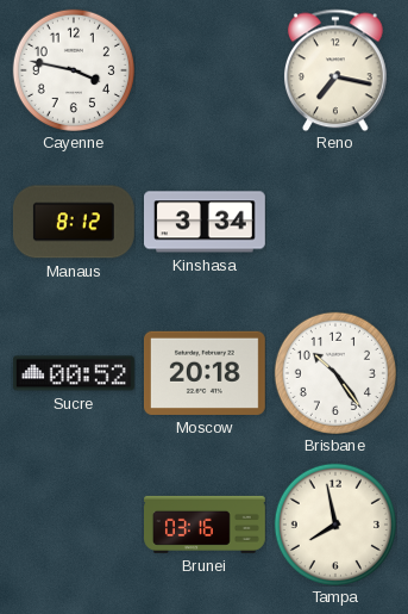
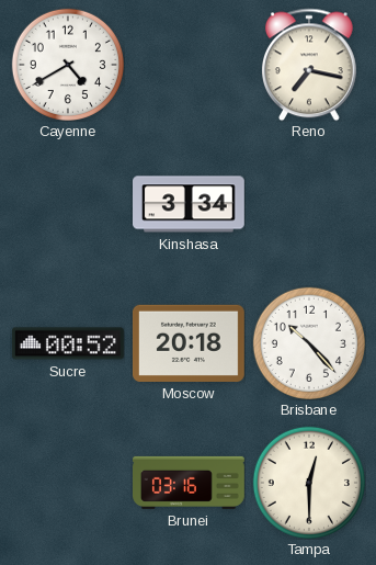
Cayenne: 3:47 -> 4:40
Manaus: 8:12 -> none
Brisbane: 10:24 -> 10:23
Tampa: 7:58 -> 12:30
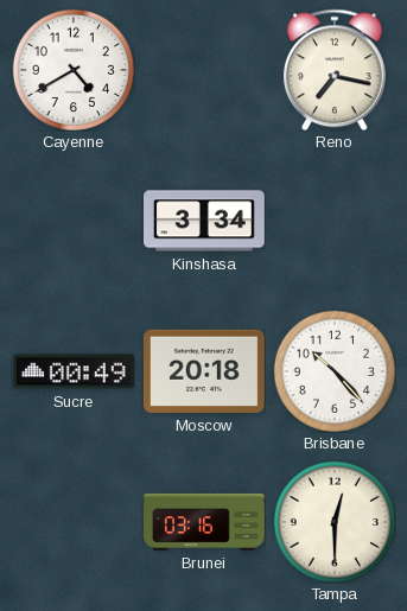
Sucre: 00:52 -> 00:49
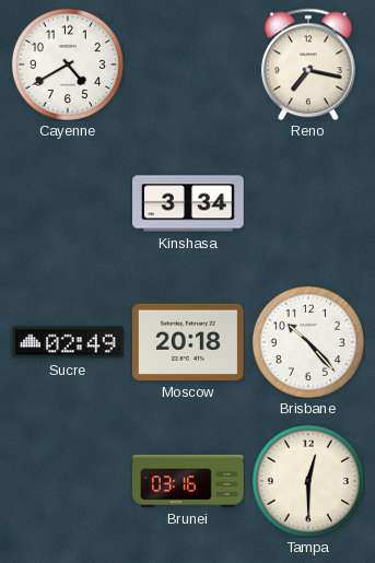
Sucre: 00:49 -> 02:49
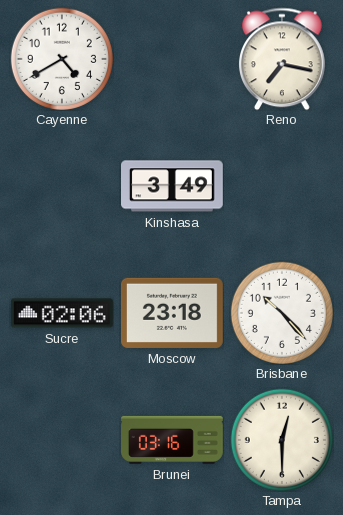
Kinshasa: 3:34 -> 3:49
Sucre: 02:49 -> 02:06
Moscow: 20:18 -> 23:18
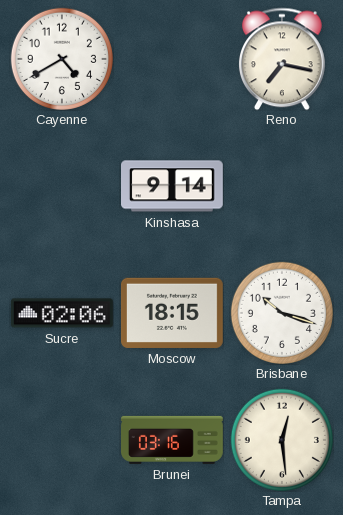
Kinshasa: 3:49 -> 9:14
Moscow: 23:18 -> 18:15
Brisbane: 10:23 -> 10:18
Tampa: 12:30 -> 12:29
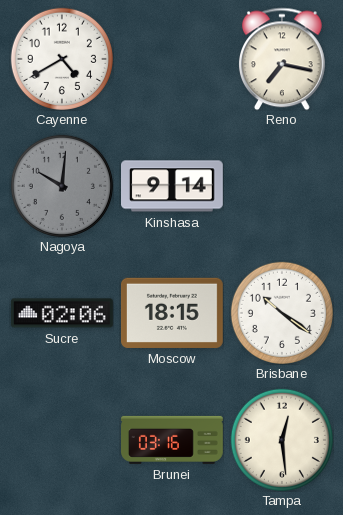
Nagoya: none -> 10:01
Brisbane: 10:18 -> 10:21
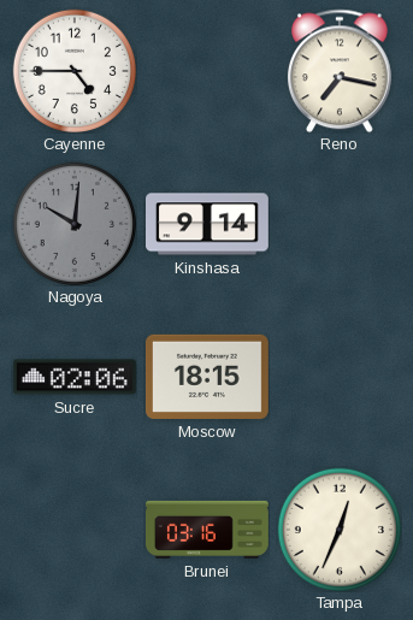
Cayenne: 4:40 -> 4:45
Brisbane: 10:21 -> none
Tampa: 12:29 -> 12:34
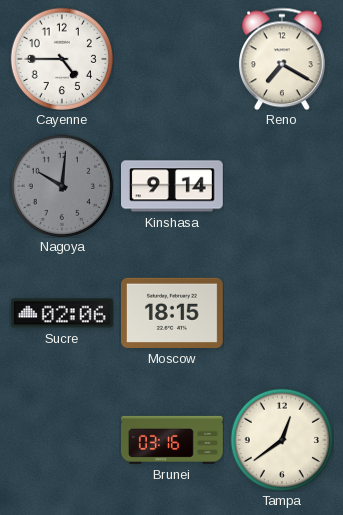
Reno: 7:17 -> 7:20
Tampa: 12:34 -> 12:39
